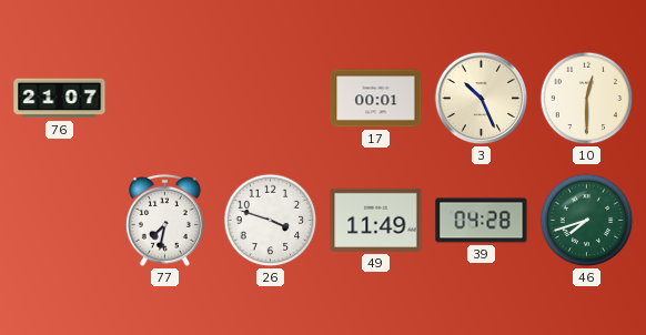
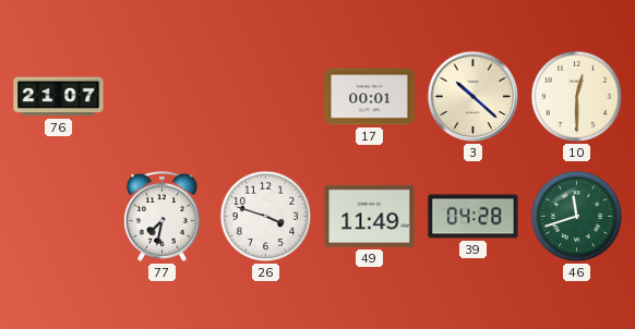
3: 10:26 -> 10:22
46: 7:42 -> 11:42
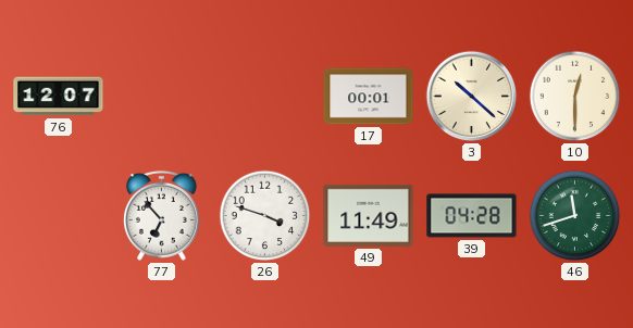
76: 21:07 -> 12:07
77: 7:32 -> 6:53
